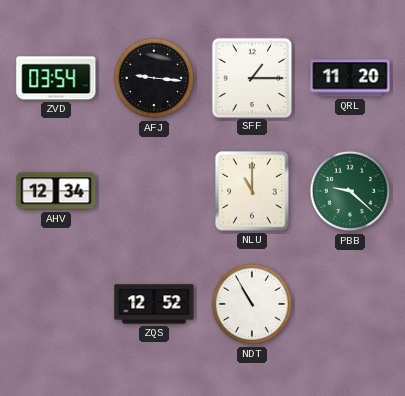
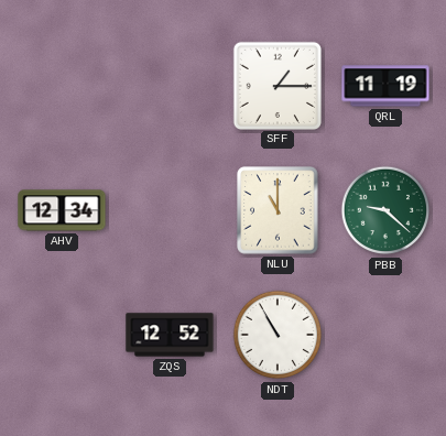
ZVD: 03:54 -> none
AFJ: 9:16 -> none
QRL: 11:20 -> 11:19
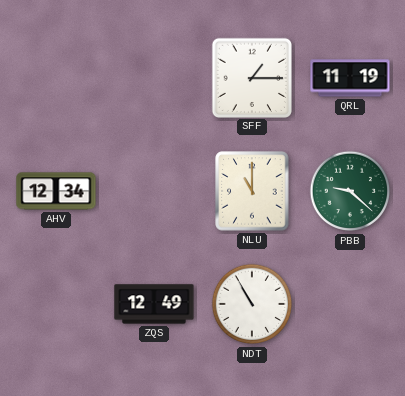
ZQS: 12:52 -> 12:49
